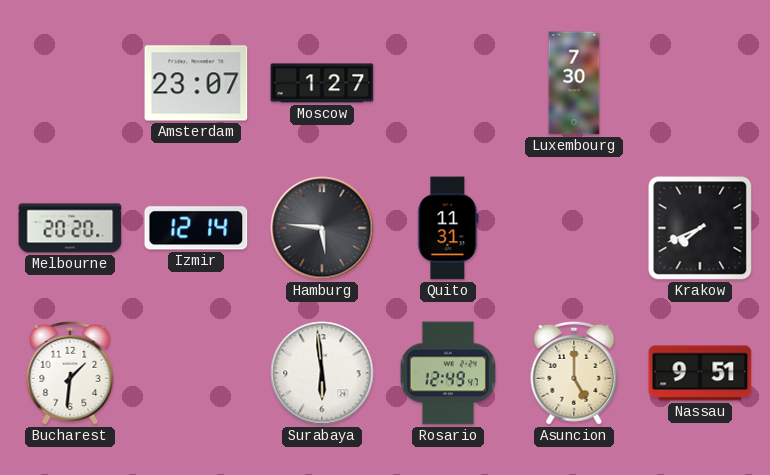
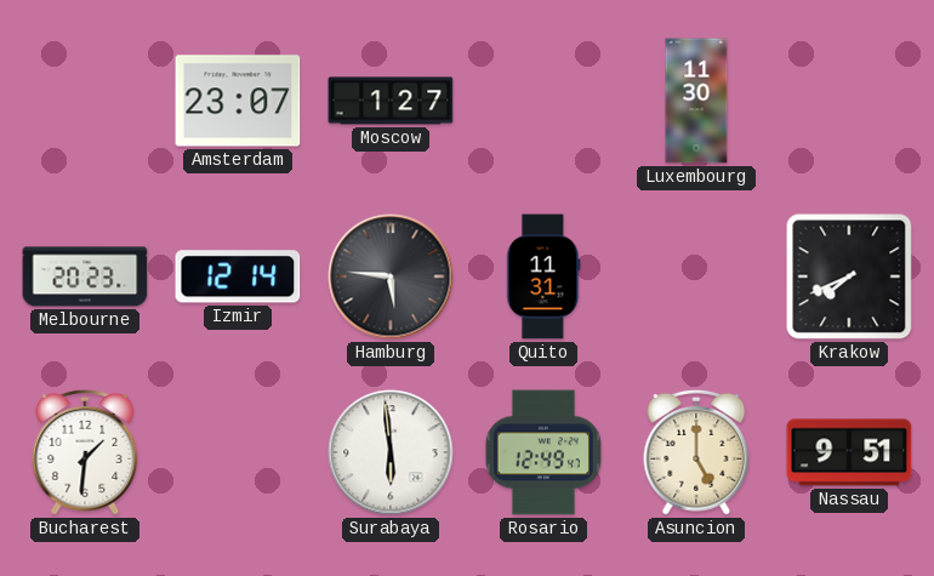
Luxembourg: 7:30 -> 11:30
Melbourne: 20:20 -> 20:23
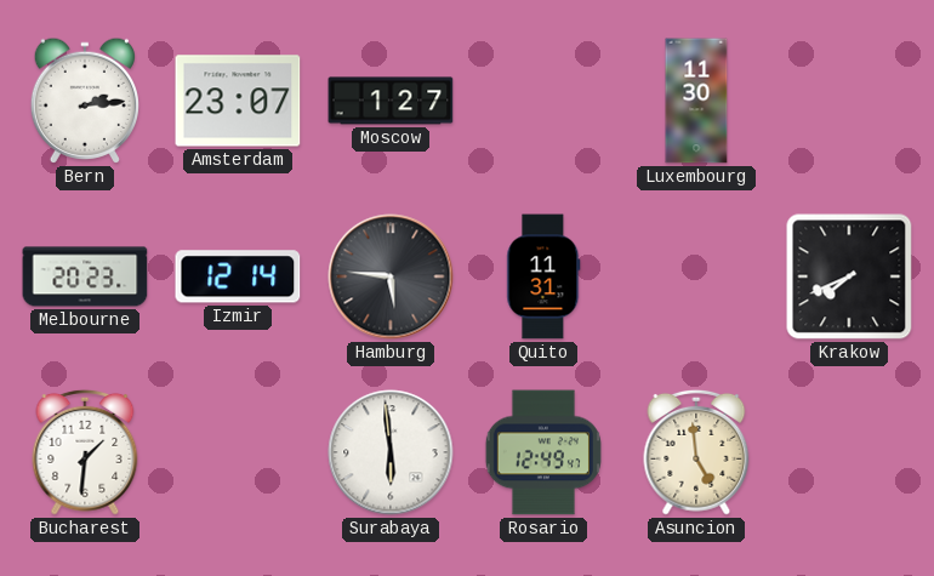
Bern: none -> 2:14
Asuncion: 5:00 -> 4:59
Nassau: 9:51 -> none
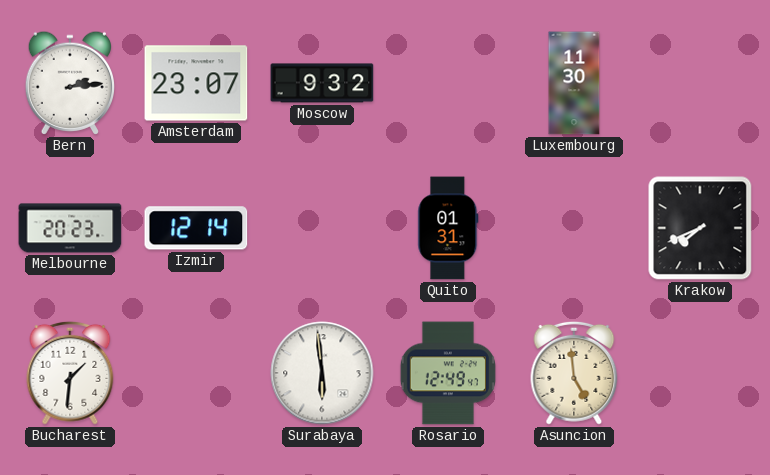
Moscow: 1:27 -> 9:32
Hamburg: 5:46 -> none
Quito: 11:31 -> 01:31
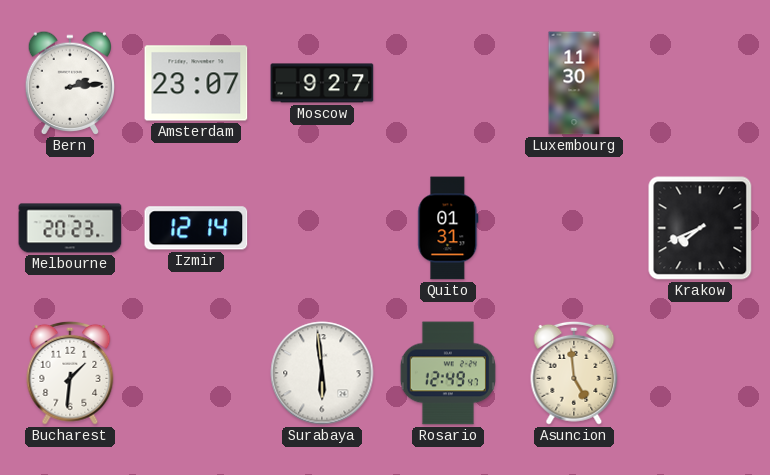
Moscow: 9:32 -> 9:27
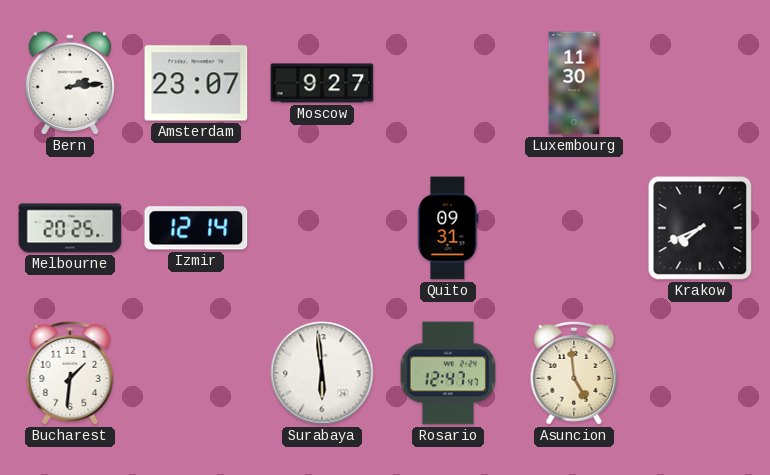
Melbourne: 20:23 -> 20:25
Quito: 01:31 -> 09:31
Rosario: 12:49 -> 12:47
